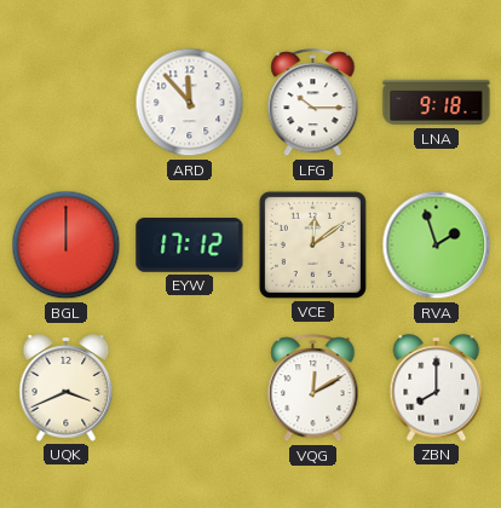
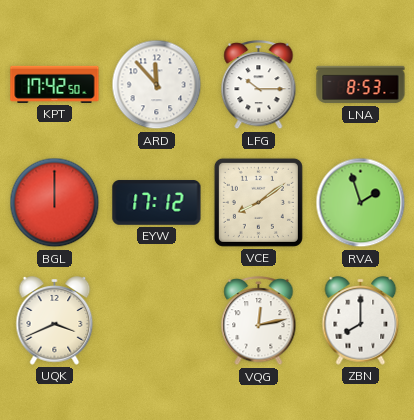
KPT: none -> 17:42
LNA: 9:18 -> 8:53
VCE: 12:09 -> 8:09
VQG: 12:10 -> 12:13
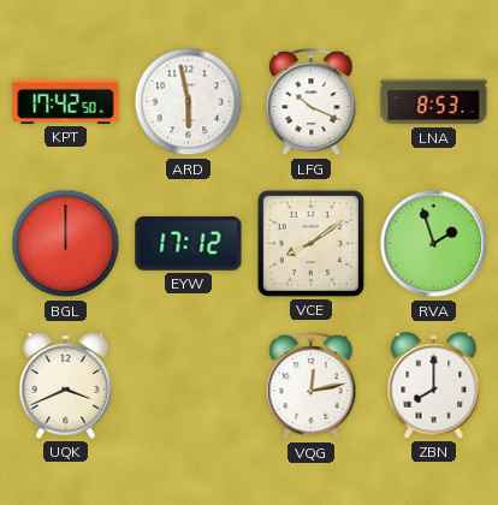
ARD: 11:53 -> 5:58
LFG: 10:15 -> 10:19
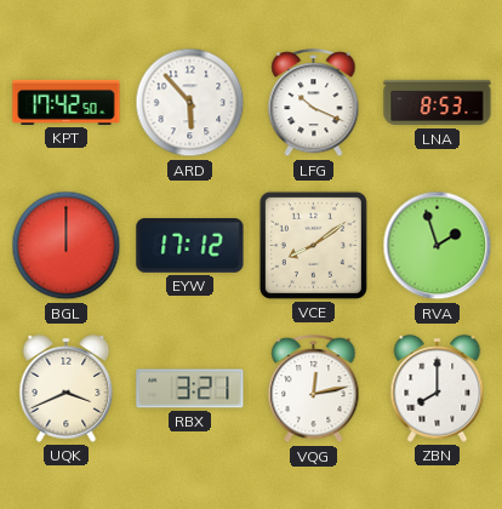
ARD: 5:58 -> 5:53
RBX: none -> 3:21
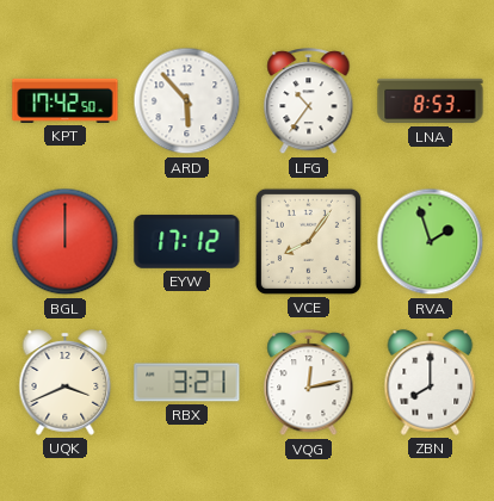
LFG: 10:19 -> 10:36
VCE: 8:09 -> 8:06
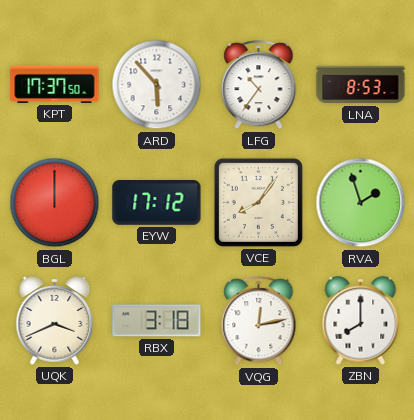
KPT: 17:42 -> 17:37
RBX: 3:21 -> 3:18
